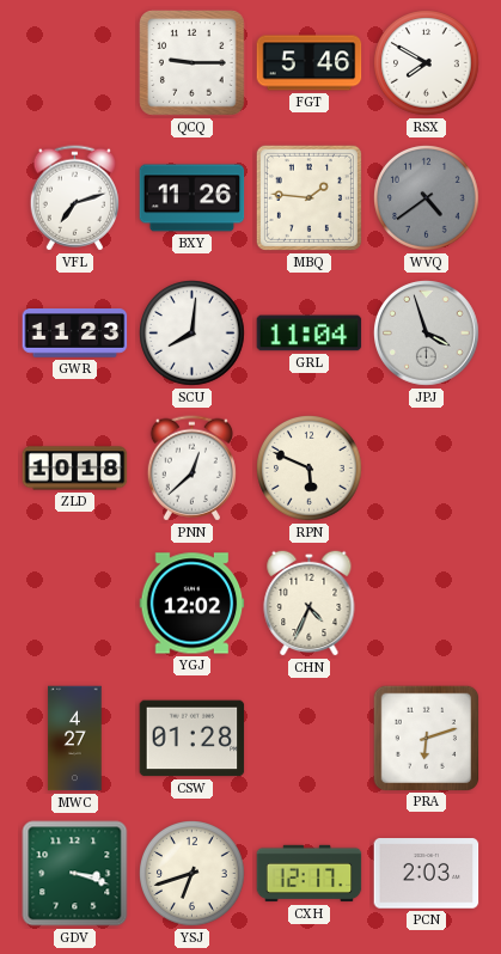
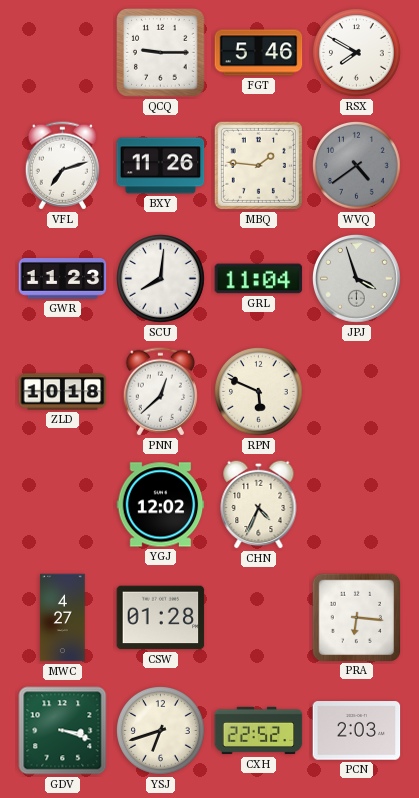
PRA: 6:12 -> 6:16
CXH: 12:17 -> 22:52
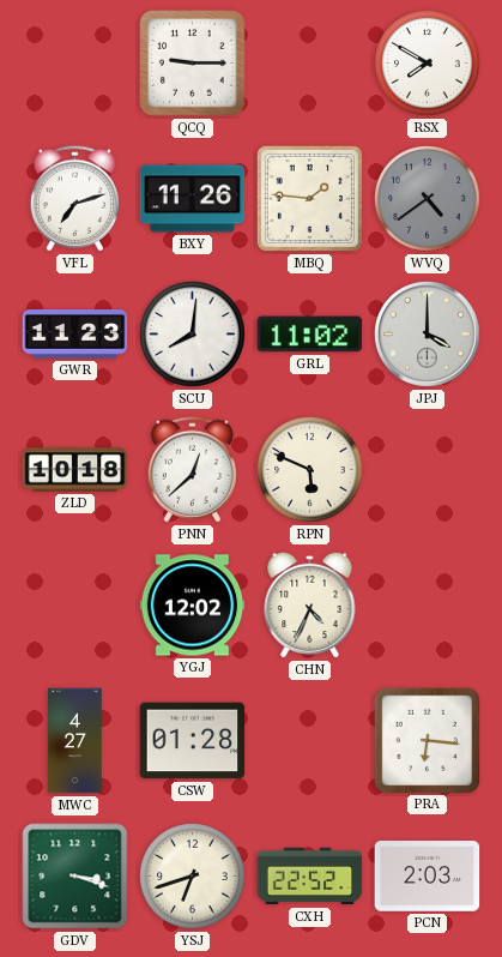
FGT: 5:46 -> none
GRL: 11:04 -> 11:02
JPJ: 3:57 -> 4:00
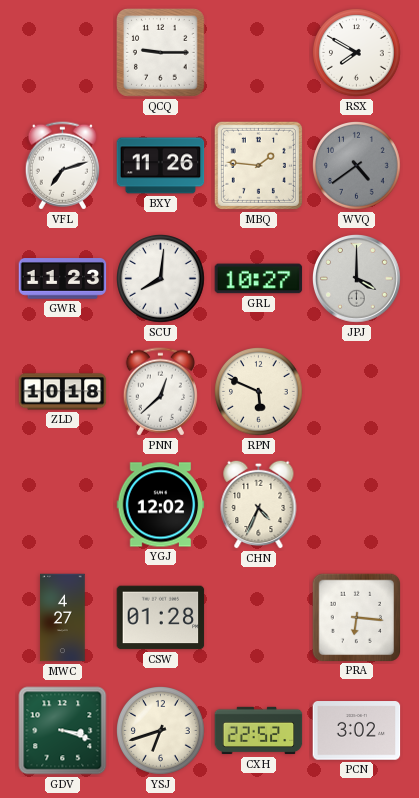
GRL: 11:02 -> 10:27
PCN: 2:03 -> 3:02
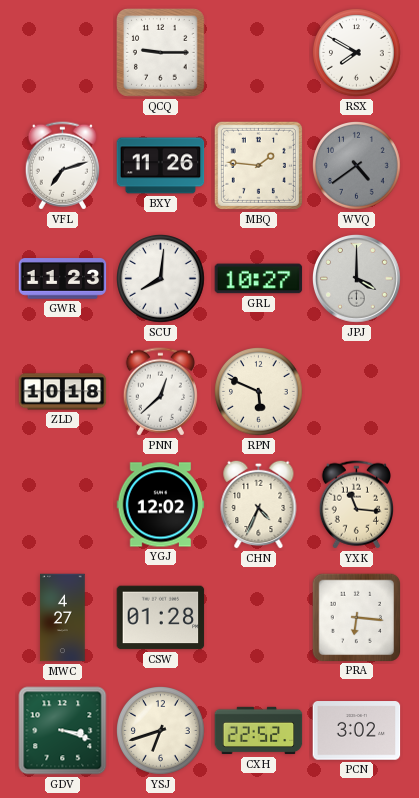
YXK: none -> 11:16
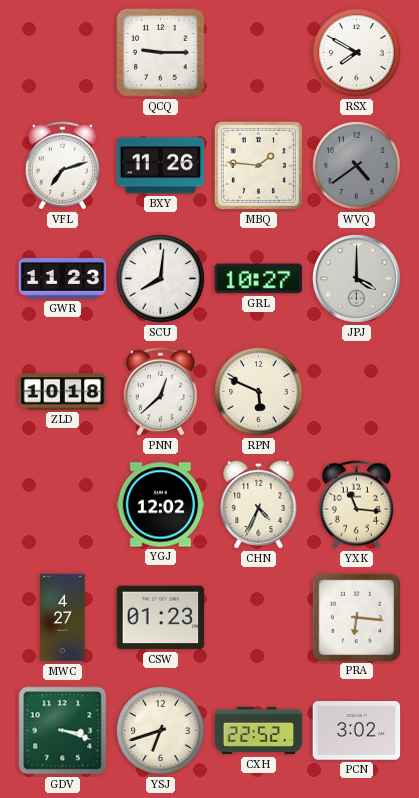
CSW: 01:28 -> 01:23
